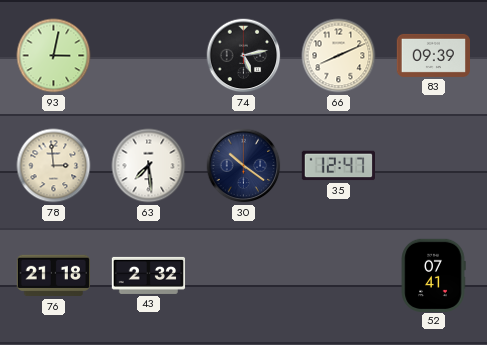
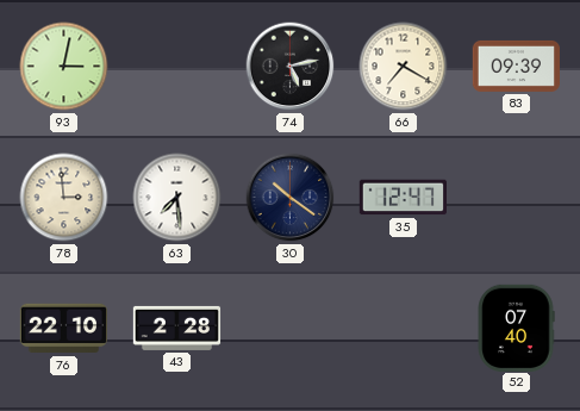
66: 8:11 -> 7:20
76: 21:18 -> 22:10
43: 2:32 -> 2:28
52: 07:41 -> 07:40
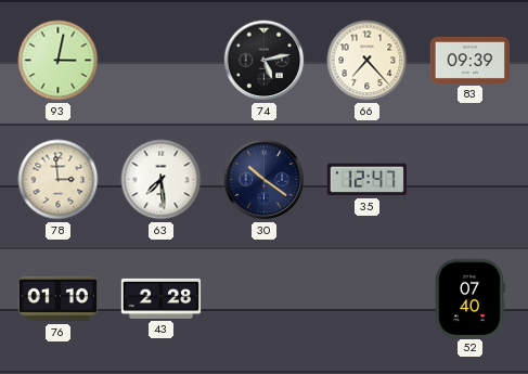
66: 7:20 -> 7:23
76: 22:10 -> 01:10
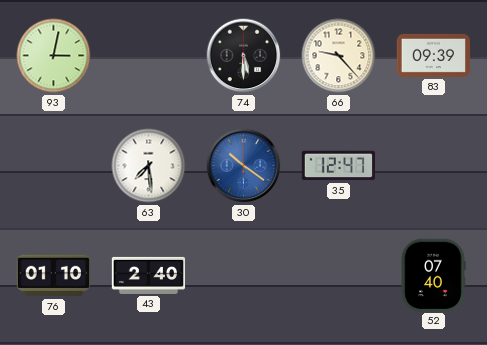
74: 5:13 -> 5:30
66: 7:23 -> 9:23
78: 2:59 -> none
30 dial: navy -> blue
43: 2:28 -> 2:40
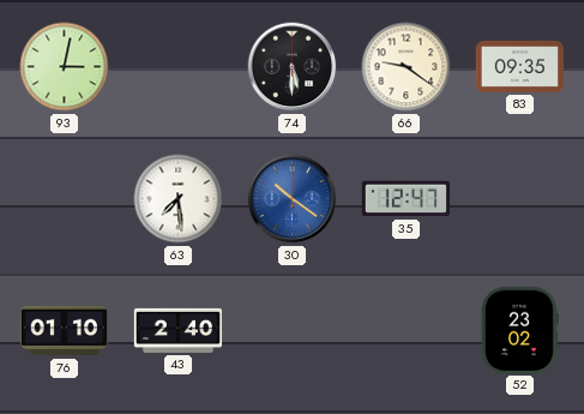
66: 9:23 -> 9:21
83: 09:39 -> 09:35
52: 07:40 -> 23:02
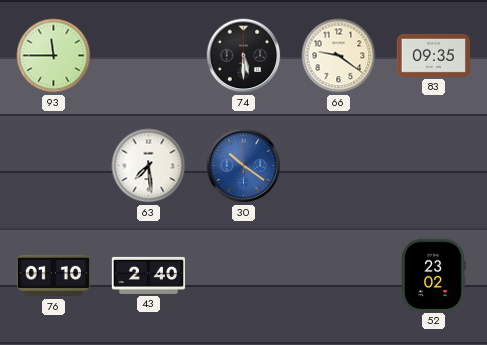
93: 3:02 -> 11:45
35: 12:47 -> none
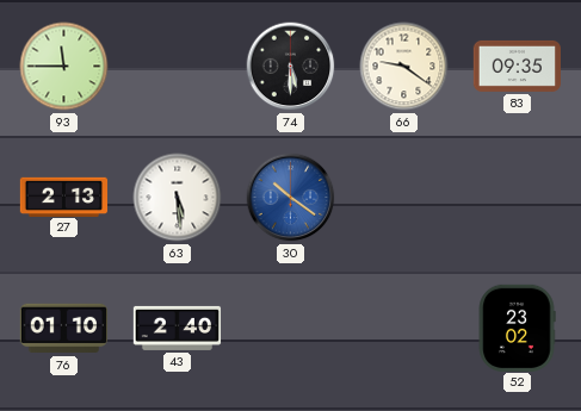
27: none -> 2:13
63: 7:29 -> 5:29
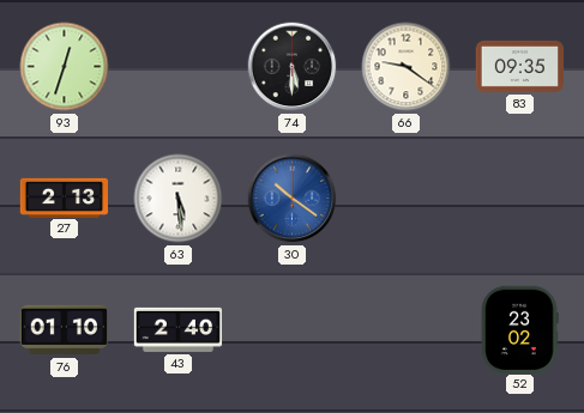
93: 11:45 -> 12:33
